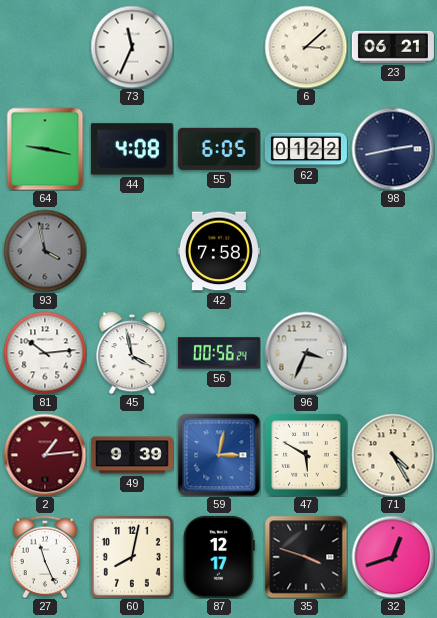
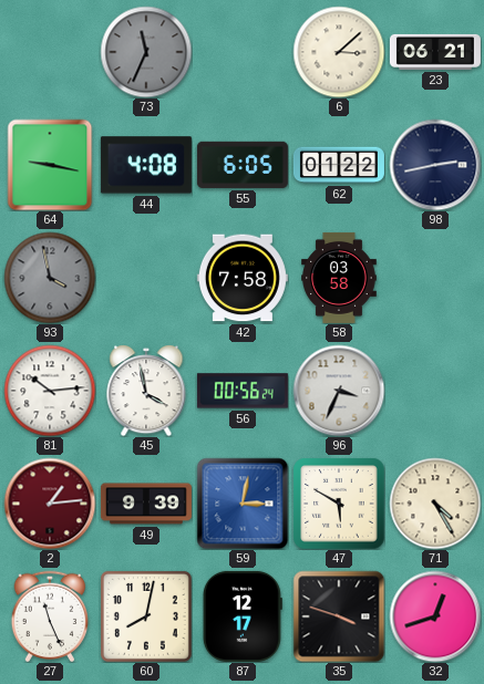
73 dial: white -> grey
58: none -> 03:58
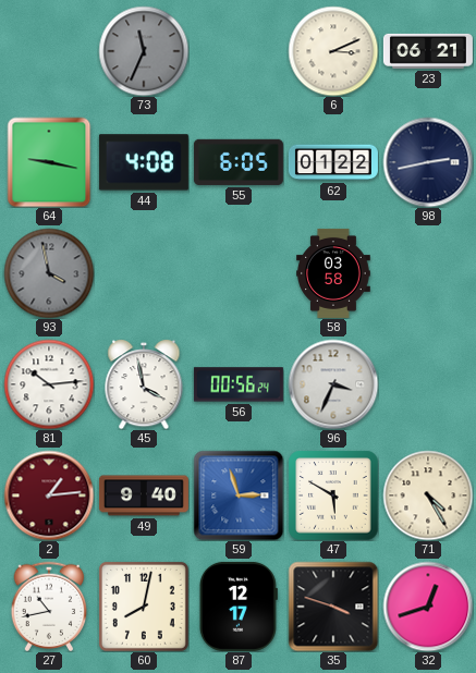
6: 3:08 -> 3:11
42: 7:58 -> none
49: 9:39 -> 9:40
59: 3:02 -> 2:57
27: 11:26 -> 10:43
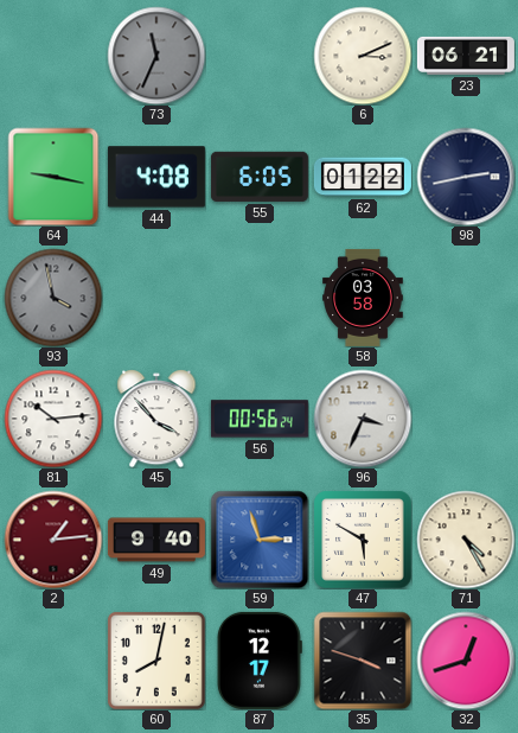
45: 3:58 -> 3:53
27: 10:43 -> none
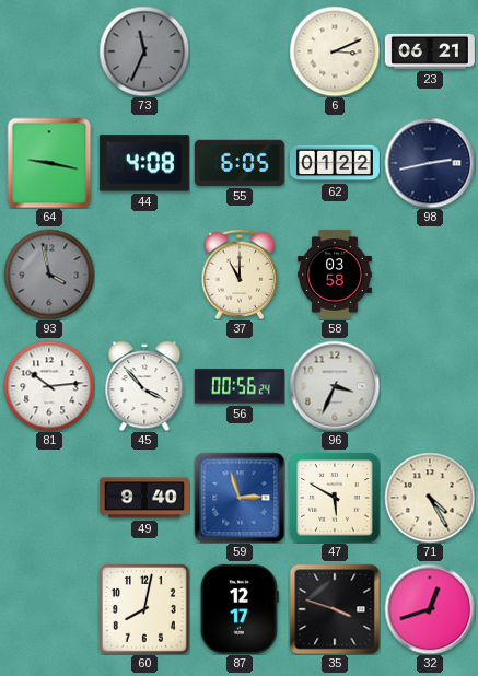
37: none -> 11:00
2: 1:14 -> none
